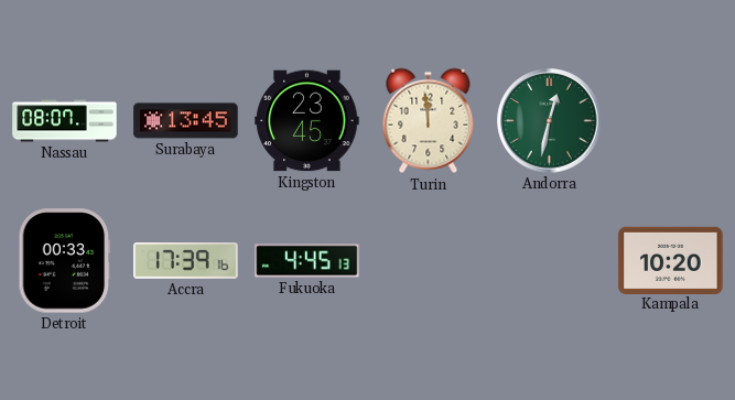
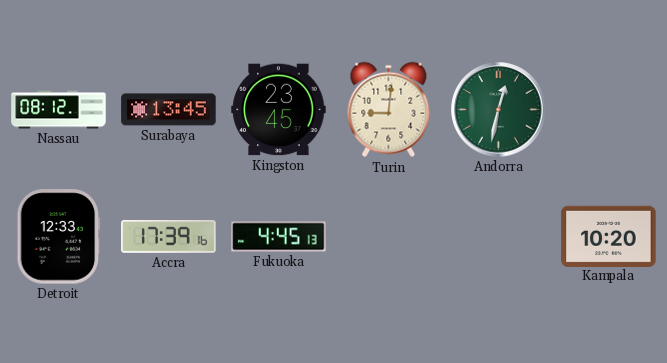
Nassau: 08:07 -> 08:12
Turin: 11:59 -> 9:01
Detroit: 00:33 -> 12:33
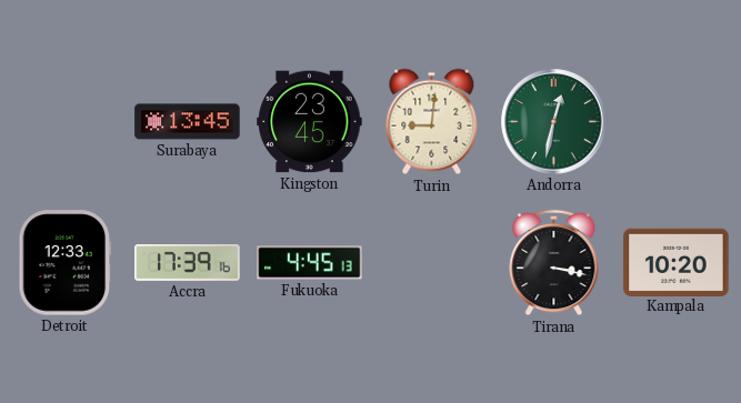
Nassau: 08:12 -> none
Tirana: none -> 3:17
